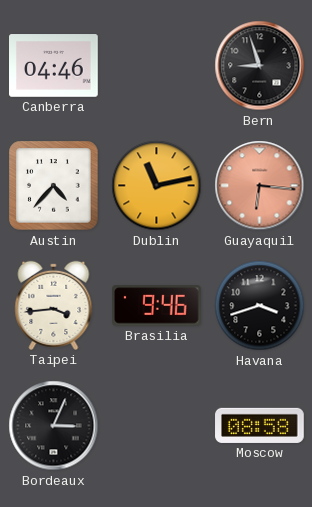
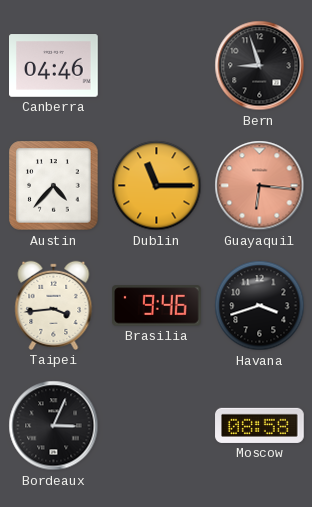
Dublin: 11:13 -> 11:15
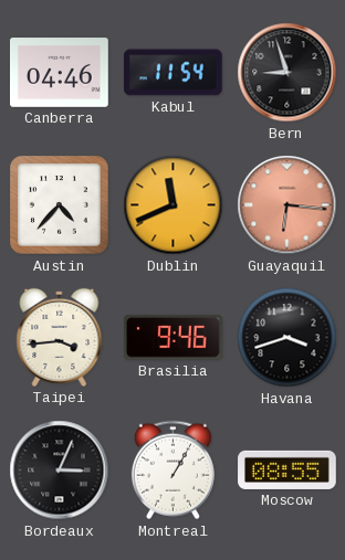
Kabul: none -> 11:54
Dublin: 11:15 -> 11:41
Montreal: none -> 1:05
Moscow: 08:58 -> 08:55
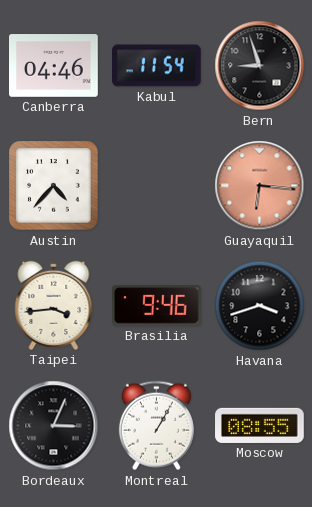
Dublin: 11:41 -> none
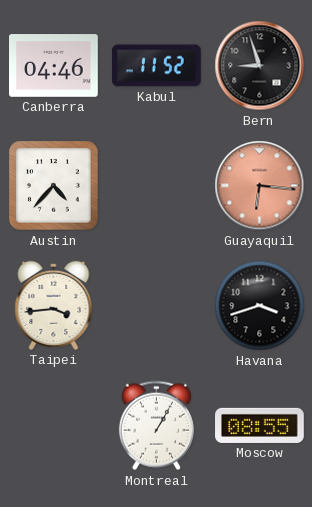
Kabul: 11:54 -> 11:52
Brasilia: 9:46 -> none
Bordeaux: 3:04 -> none
